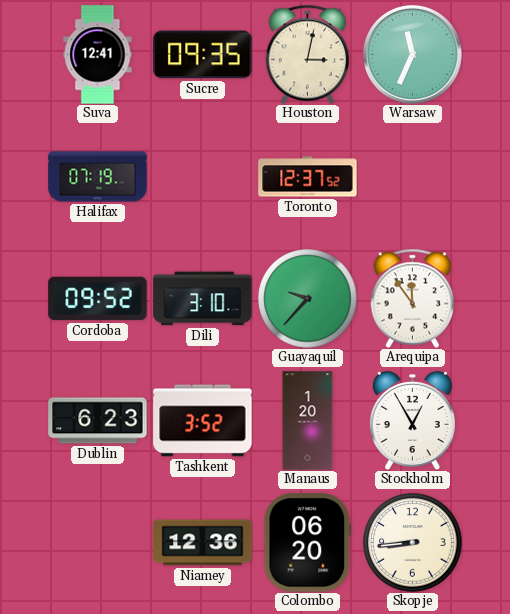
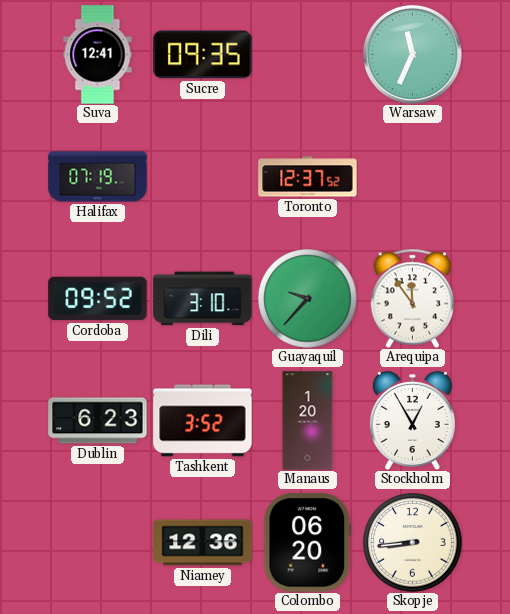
Houston: 3:02 -> none
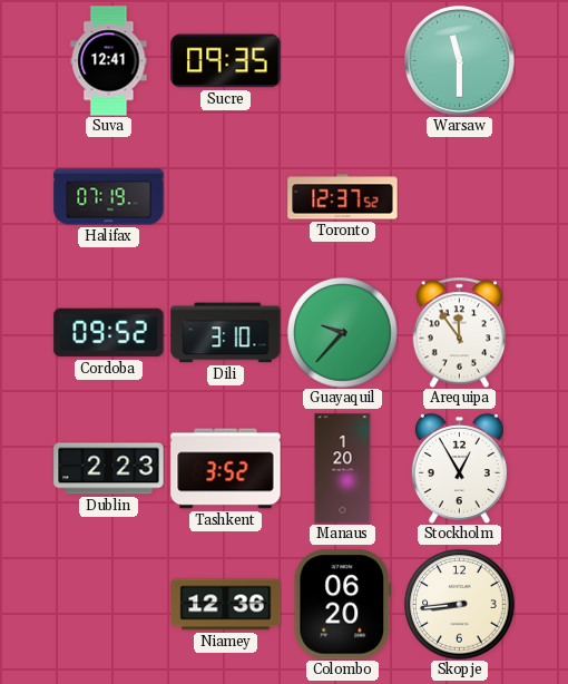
Warsaw: 11:34 -> 11:30
Dublin: 6:23 -> 2:23
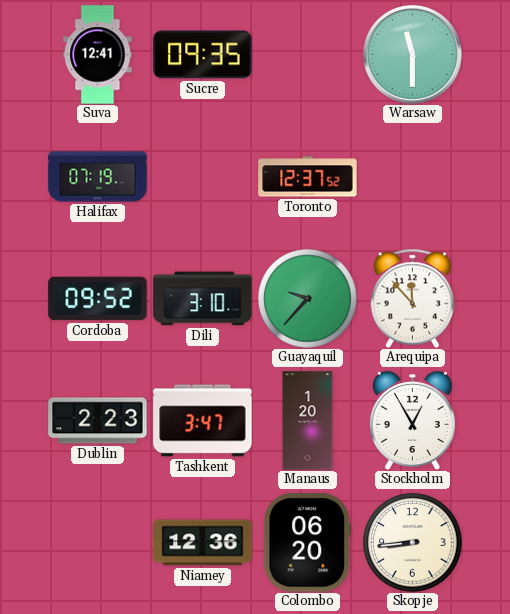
Arequipa: 11:54 -> 11:53
Tashkent: 3:52 -> 3:47
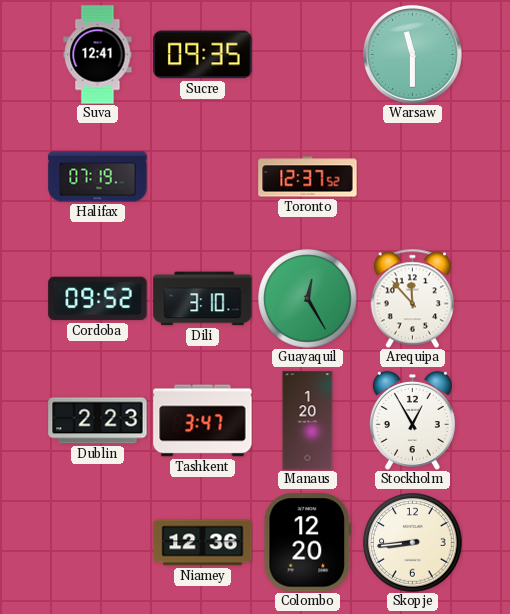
Guayaquil: 9:37 -> 12:25
Colombo: 06:20 -> 12:20
